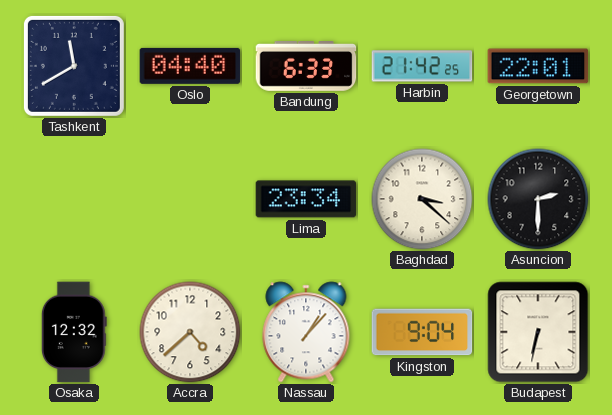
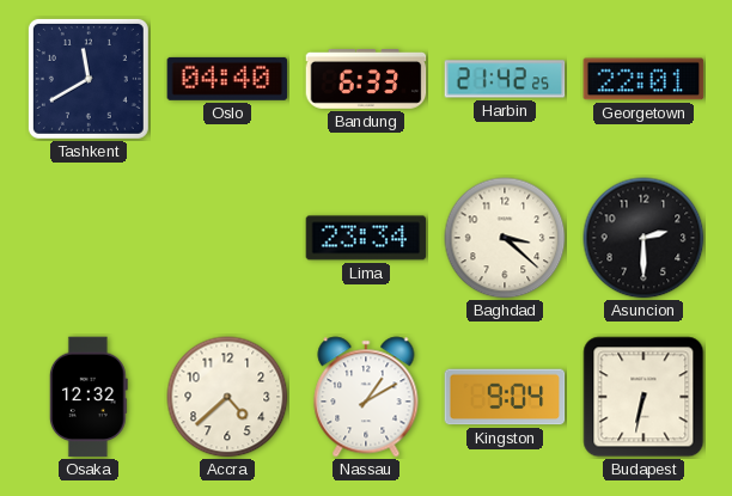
Nassau: 1:07 -> 1:10
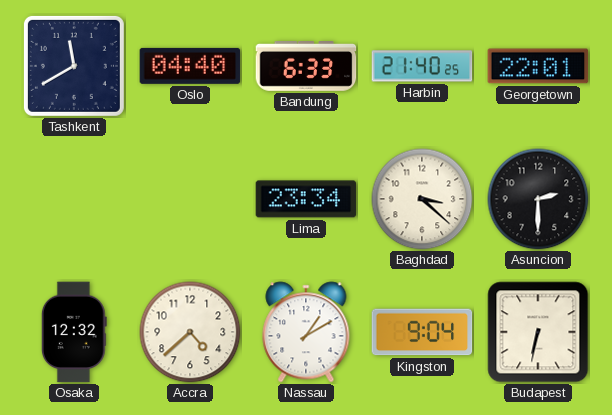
Harbin: 21:42 -> 21:40
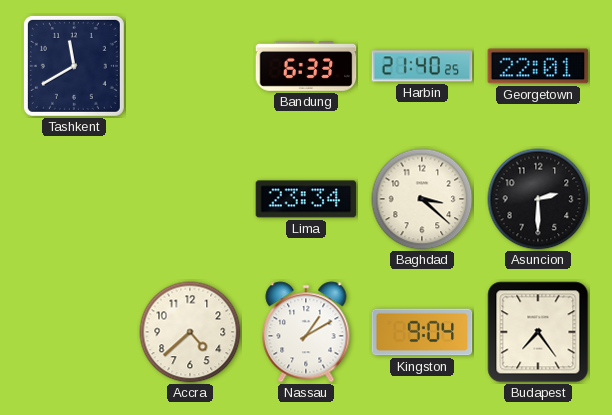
Oslo: 04:40 -> none
Osaka: 12:32 -> none
Budapest: 6:32 -> 7:24
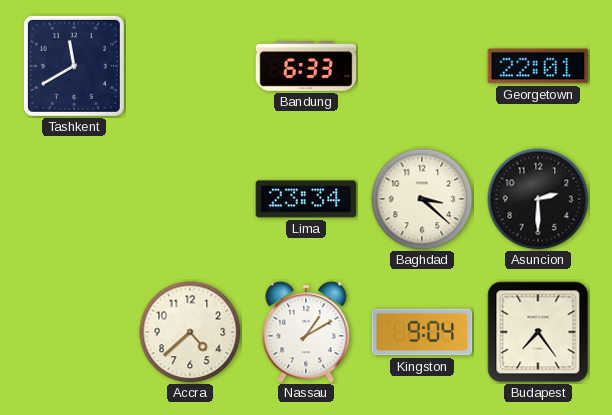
Harbin: 21:40 -> none
